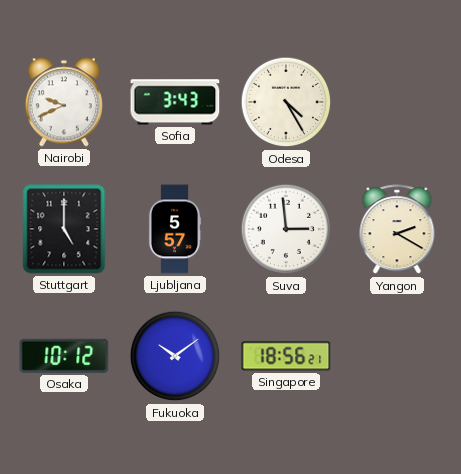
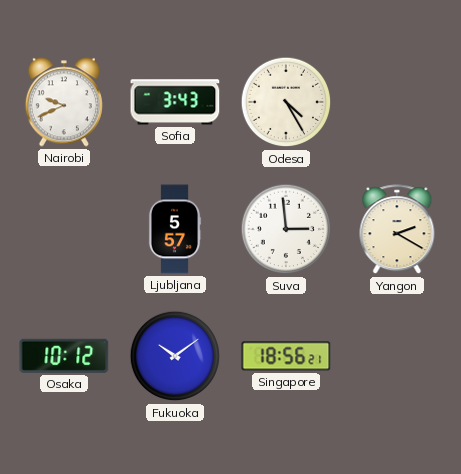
Stuttgart: 5:00 -> none
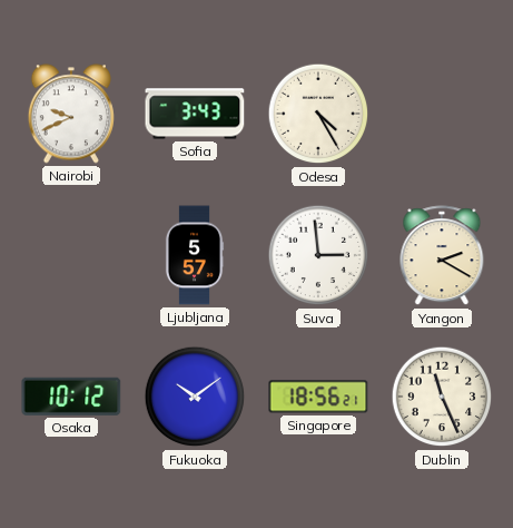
Dublin: none -> 11:26
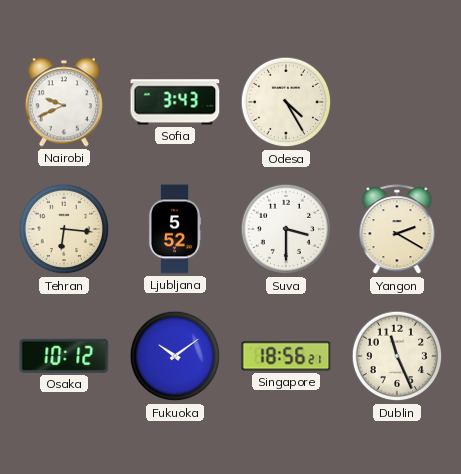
Tehran: none -> 6:16
Ljubljana: 5:57 -> 5:52
Suva: 2:59 -> 3:30
